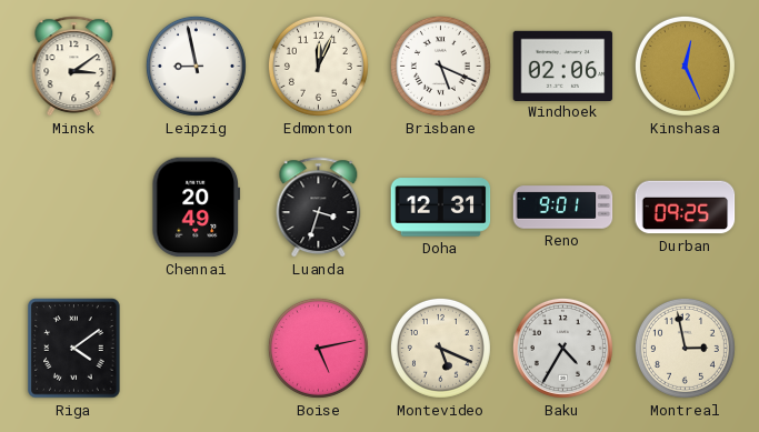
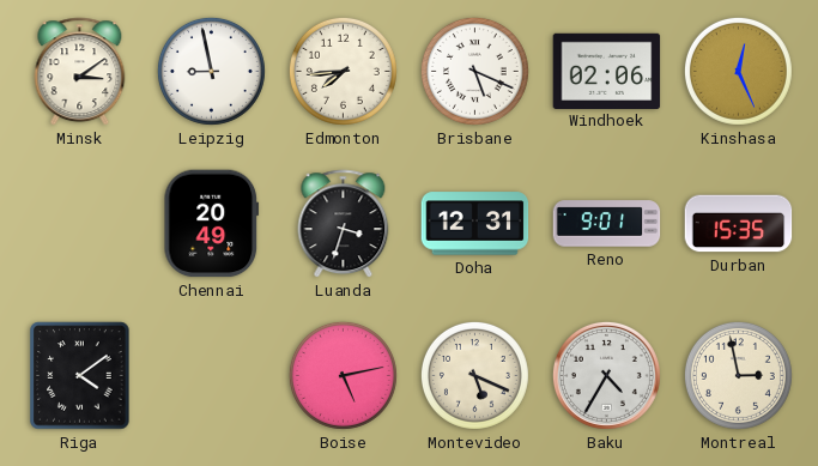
Edmonton: 12:04 -> 7:44
Durban: 09:25 -> 15:35
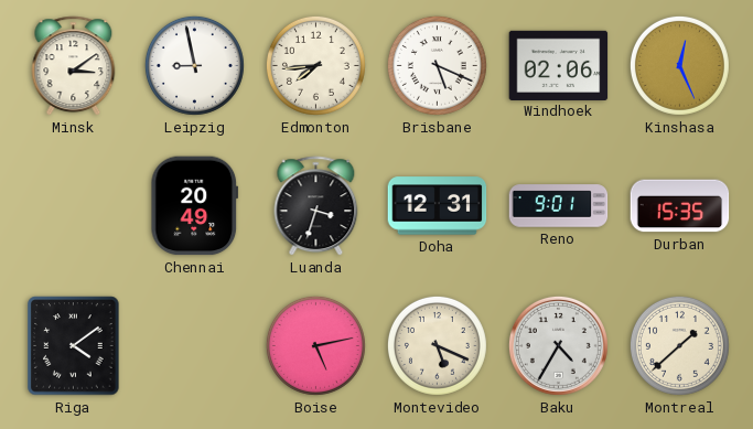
Montreal: 2:58 -> 1:38
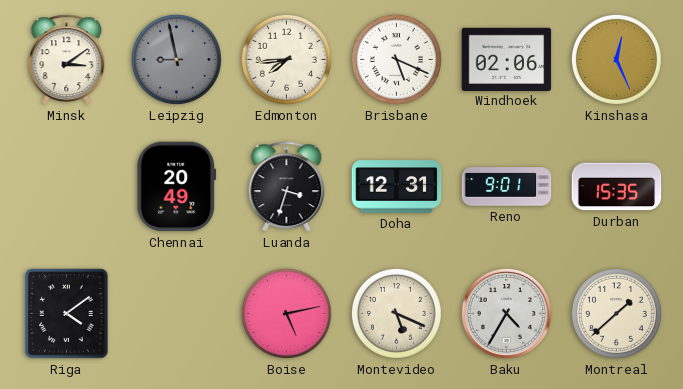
Leipzig dial: white -> grey
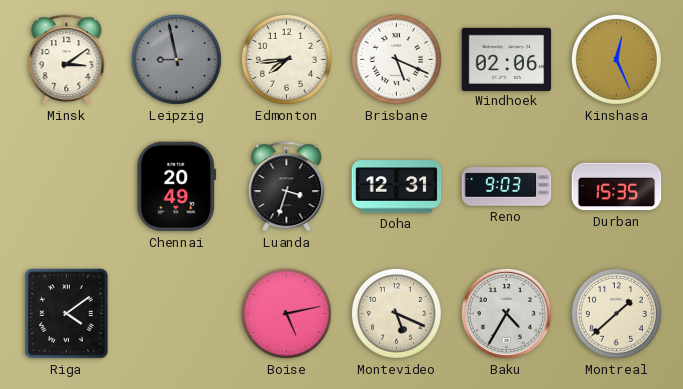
Reno: 9:01 -> 9:03
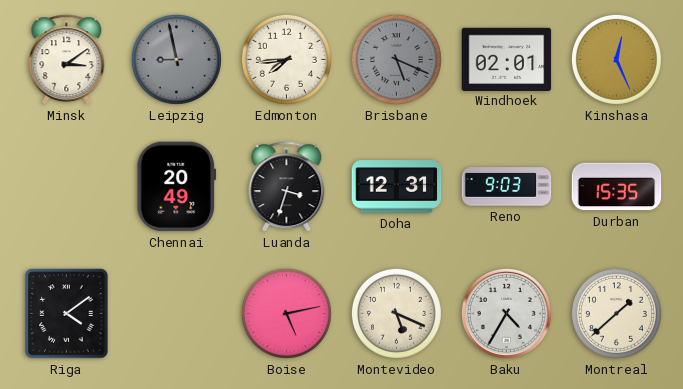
Brisbane dial: white -> grey
Windhoek: 02:06 -> 02:01
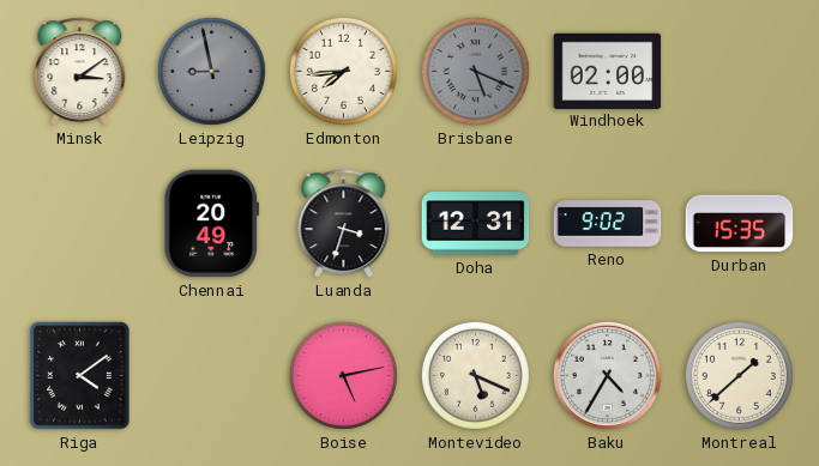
Windhoek: 02:01 -> 02:00
Kinshasa: 12:26 -> none
Reno: 9:03 -> 9:02
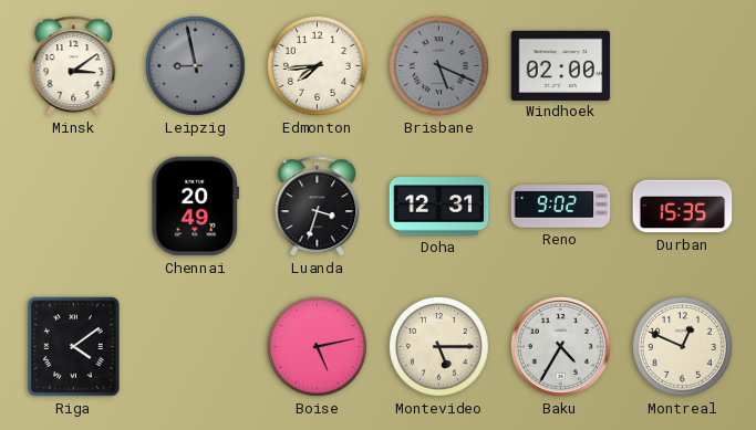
Montevideo: 5:19 -> 5:15
Montreal: 1:38 -> 12:49
